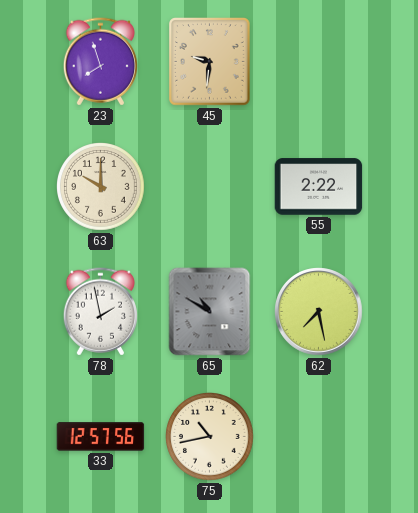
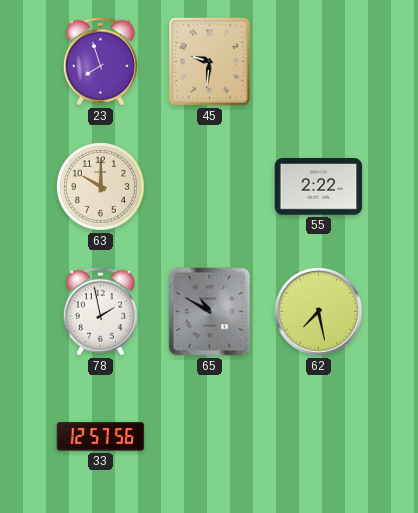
75: 10:43 -> none
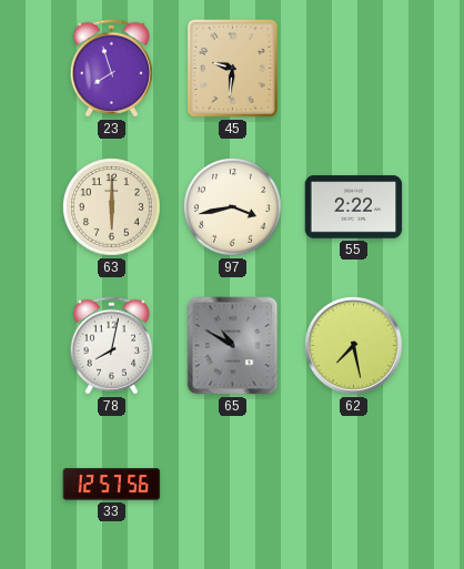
63: 10:00 -> 6:00
97: none -> 3:43
78: 1:58 -> 8:02
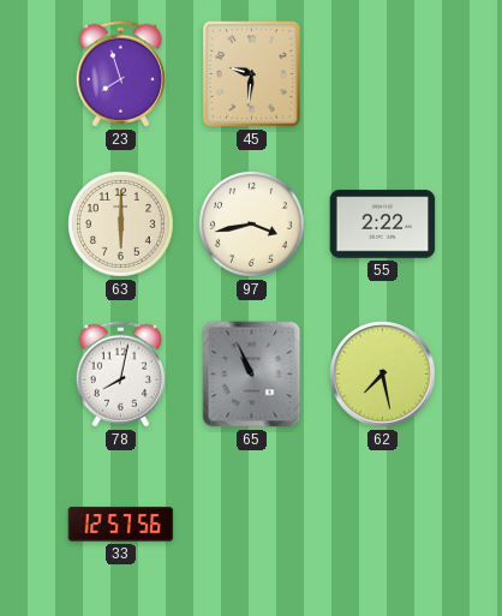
65: 10:50 -> 10:56
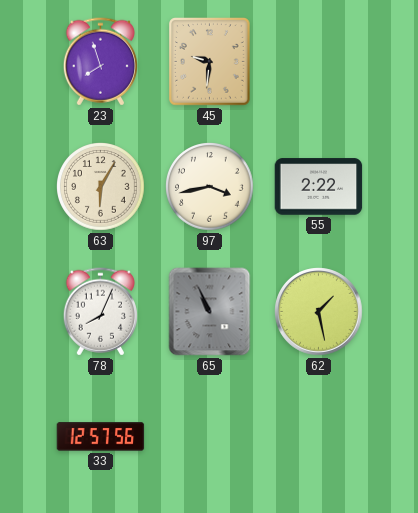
63: 6:00 -> 6:05
78: 8:02 -> 8:04
62: 7:28 -> 1:28
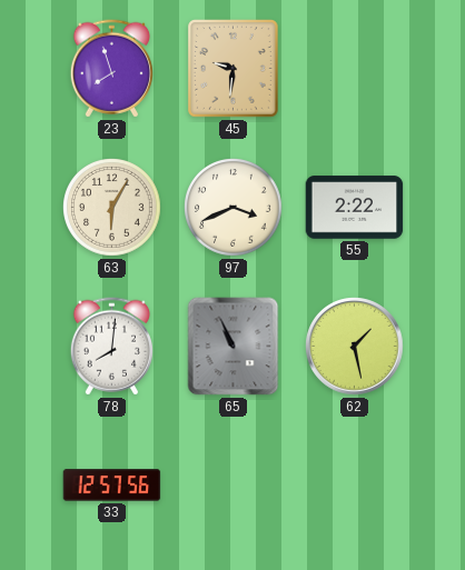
97: 3:43 -> 3:41
78: 8:04 -> 8:01
